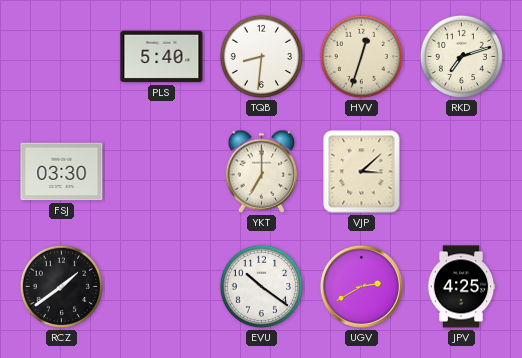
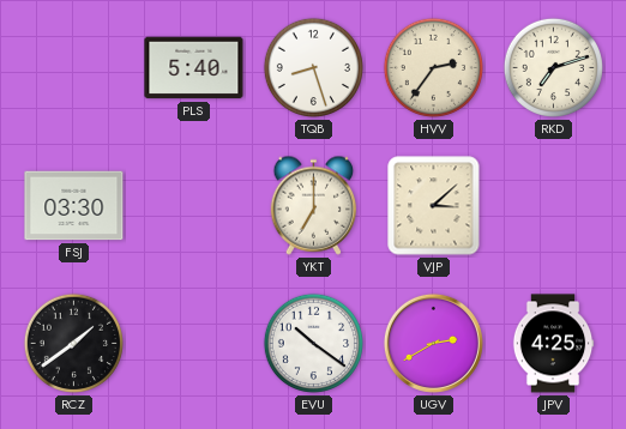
TQB: 8:31 -> 8:27
HVV: 12:33 -> 2:36
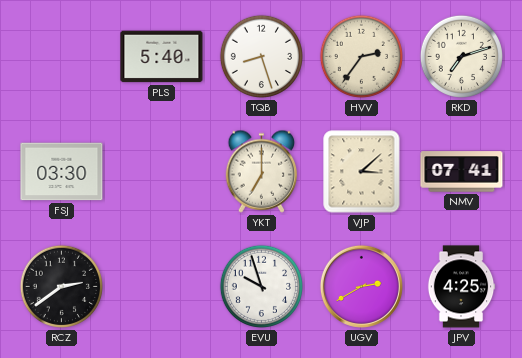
NMV: none -> 07:41
RCZ: 1:39 -> 2:39
EVU: 10:21 -> 9:57
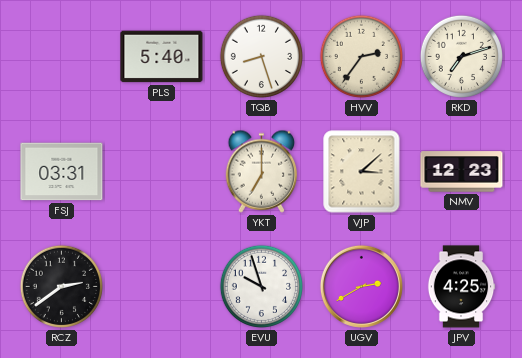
FSJ: 03:30 -> 03:31
NMV: 07:41 -> 12:23
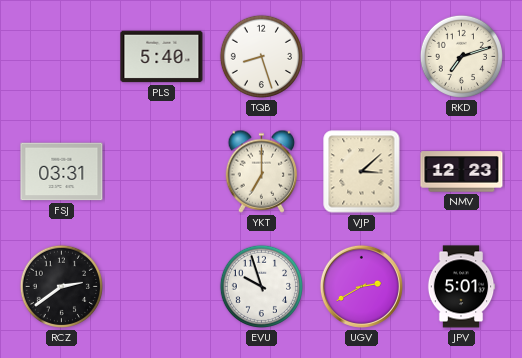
HVV: 2:36 -> none
JPV: 4:25 -> 5:01
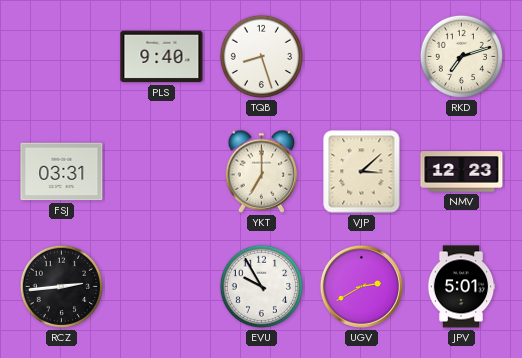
PLS: 5:40 -> 9:40
RCZ: 2:39 -> 2:44
EVU: 9:57 -> 9:55
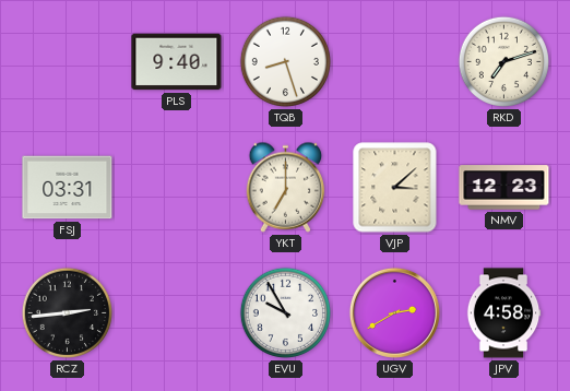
JPV: 5:01 -> 4:58
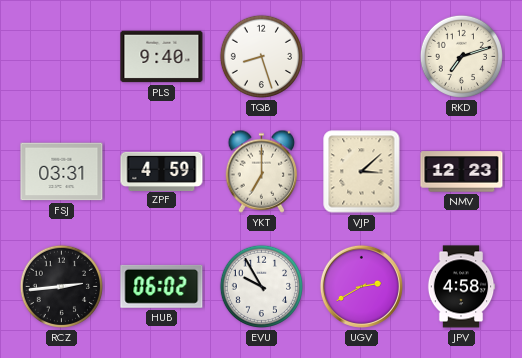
ZPF: none -> 4:59
HUB: none -> 06:02
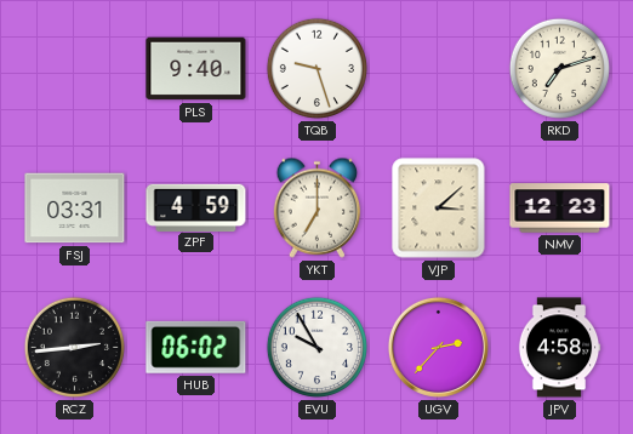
TQB: 8:27 -> 9:27
UGV: 2:40 -> 2:37
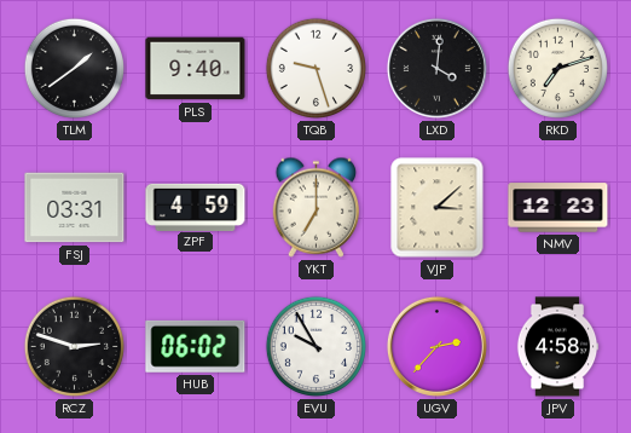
TLM: none -> 1:39
LXD: none -> 4:01
RCZ: 2:44 -> 2:48
